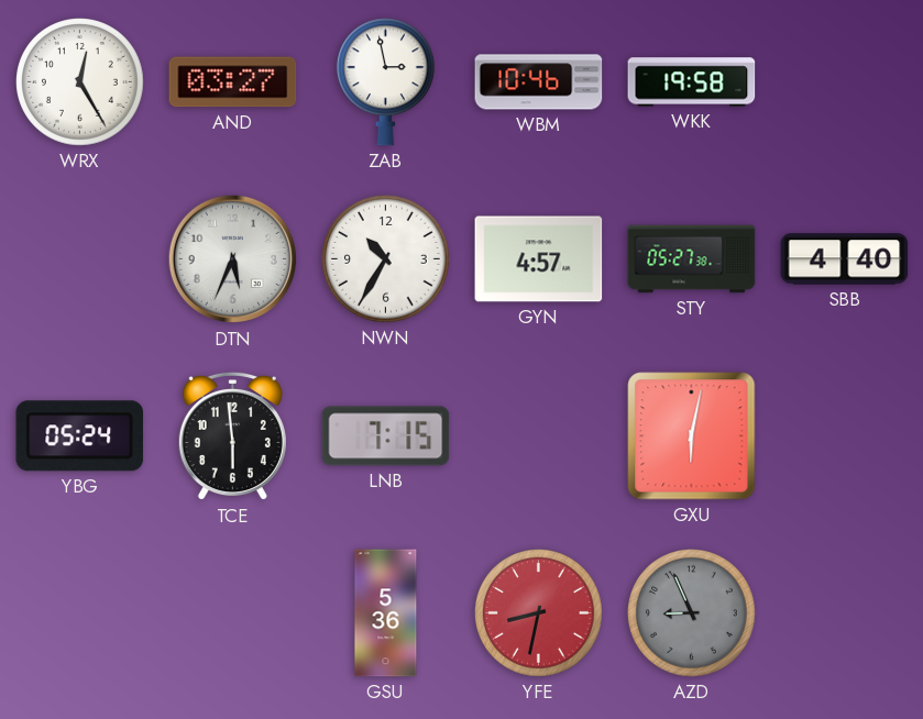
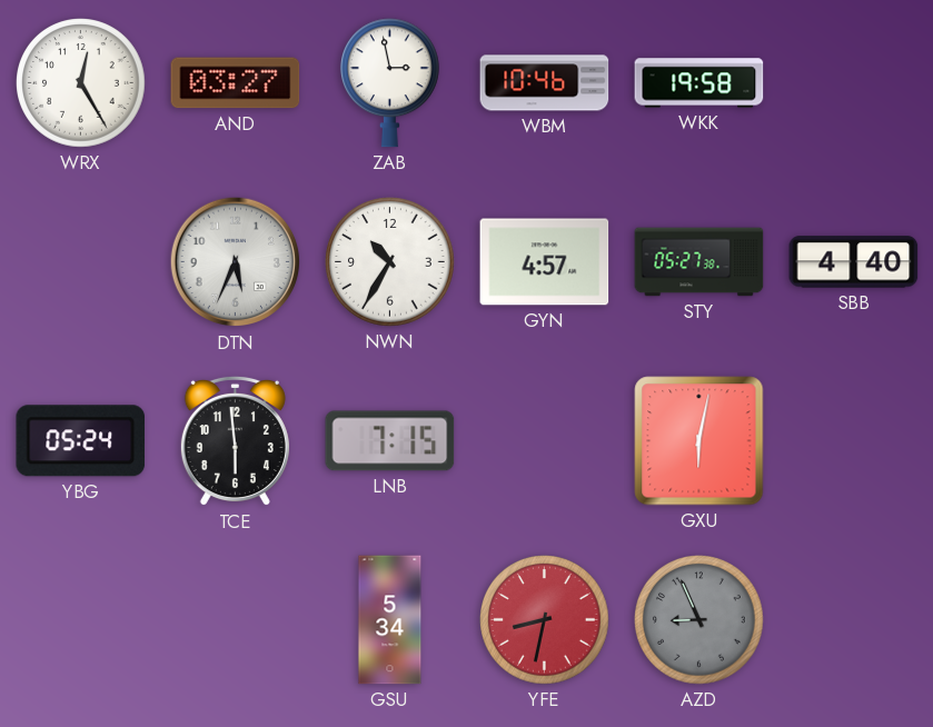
GSU: 5:36 -> 5:34
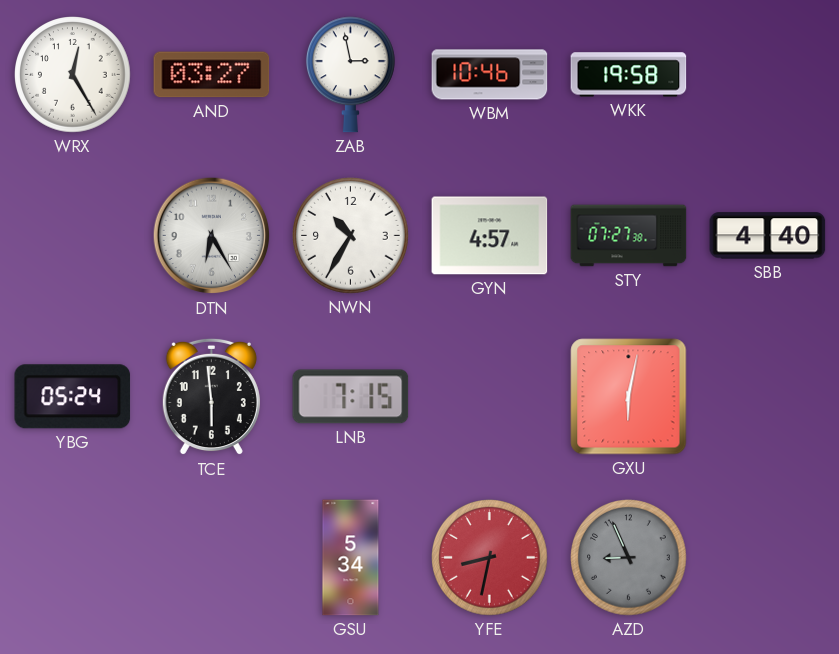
DTN: 5:34 -> 6:25
STY: 05:27 -> 07:27
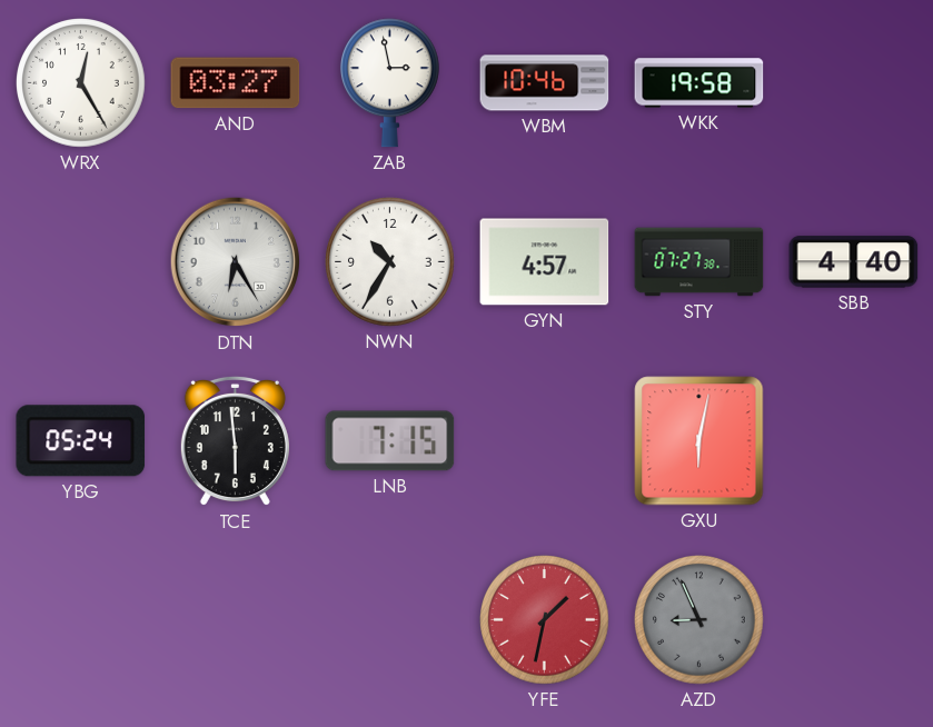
GSU: 5:34 -> none
YFE: 8:32 -> 1:32
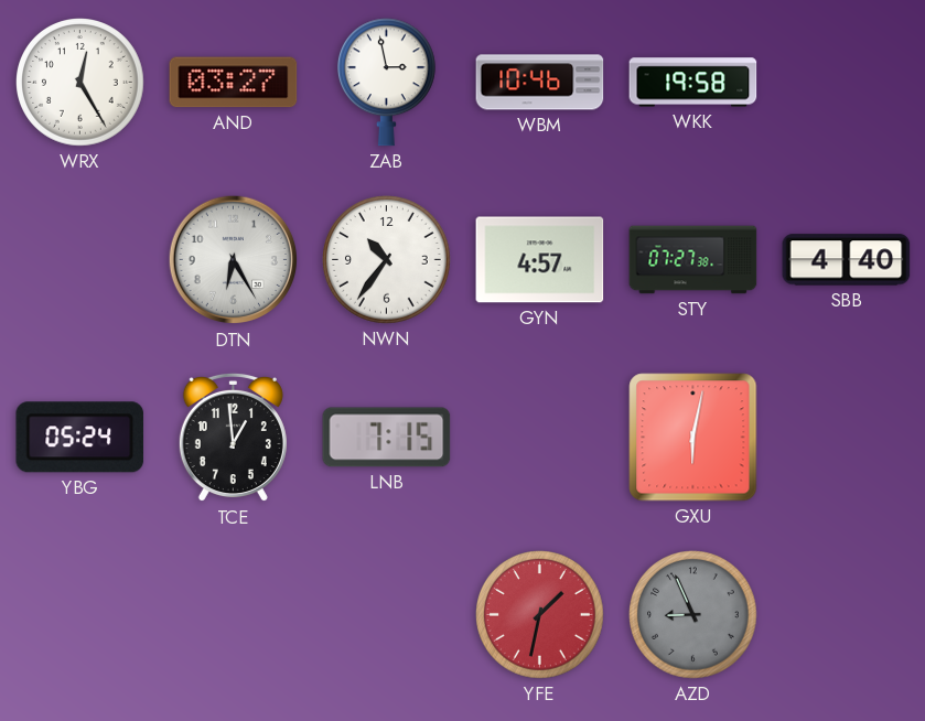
NWN: 10:35 -> 10:36
TCE: 5:59 -> 12:59
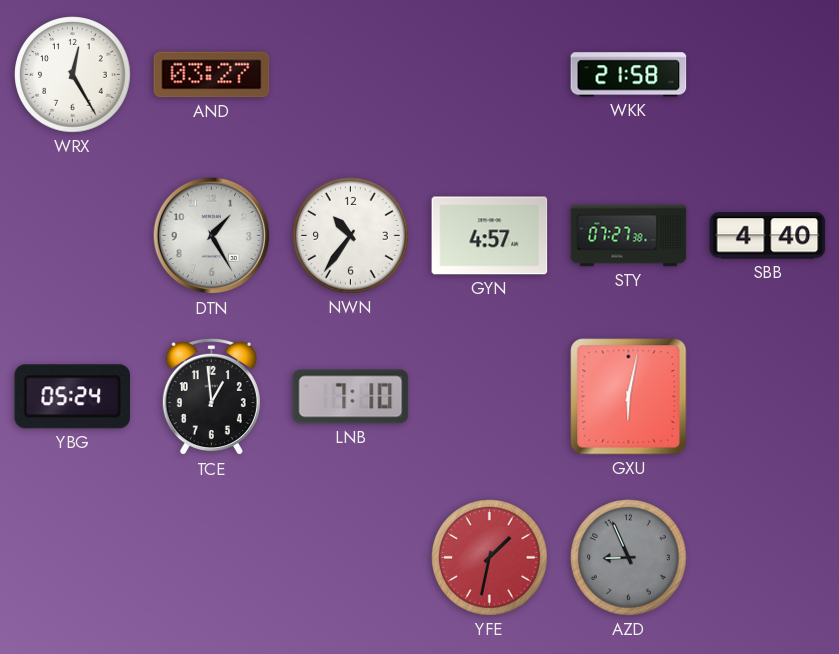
ZAB: 2:58 -> none
WBM: 10:46 -> none
WKK: 19:58 -> 21:58
DTN: 6:25 -> 1:25
LNB: 7:15 -> 7:10
